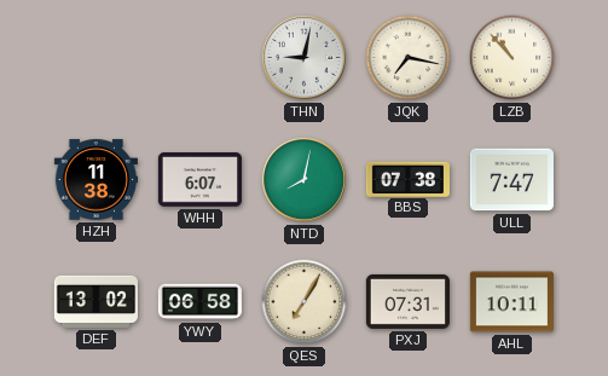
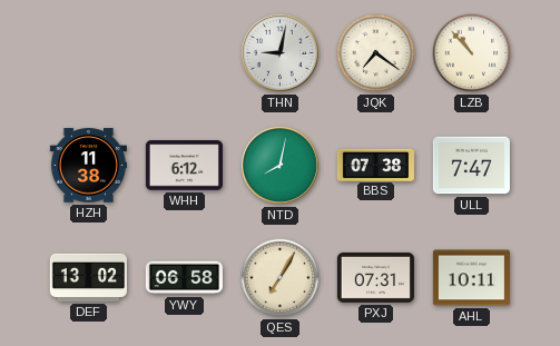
JQK: 7:17 -> 7:21
WHH: 6:07 -> 6:12
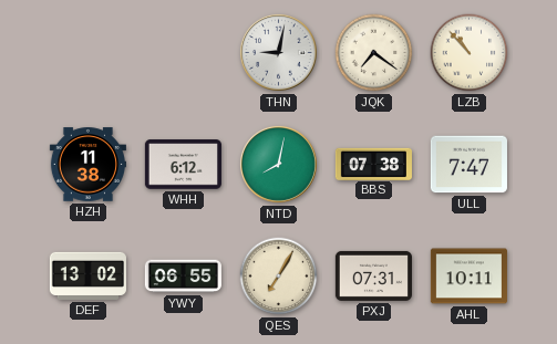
YWY: 06:58 -> 06:55
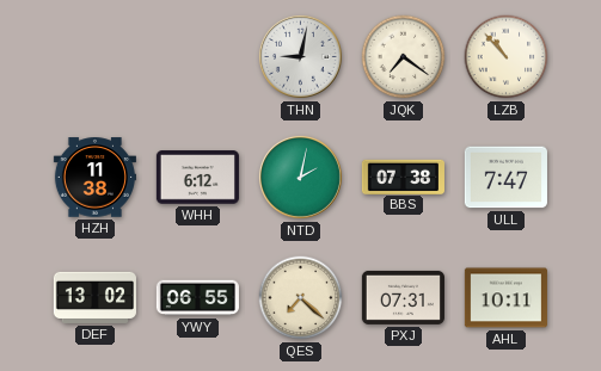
NTD: 8:02 -> 2:02
QES: 7:05 -> 7:22
